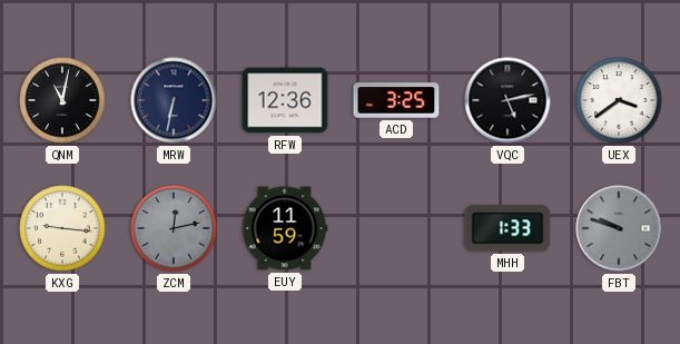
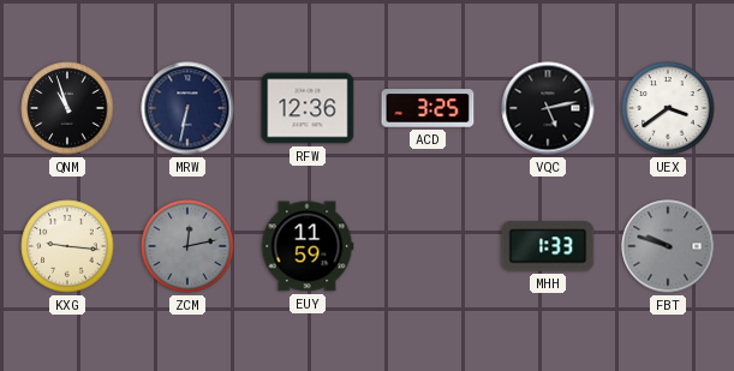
QNM: 11:02 -> 10:57
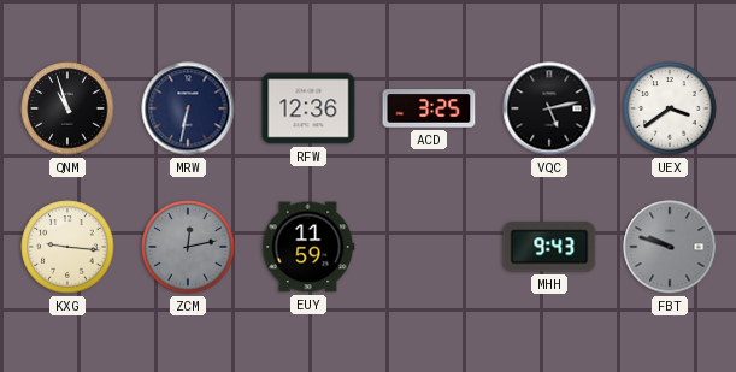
MHH: 1:33 -> 9:43
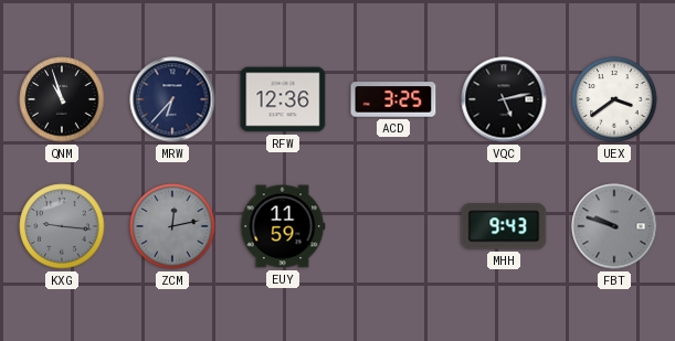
MRW: 6:32 -> 6:37
KXG dial: cream -> grey
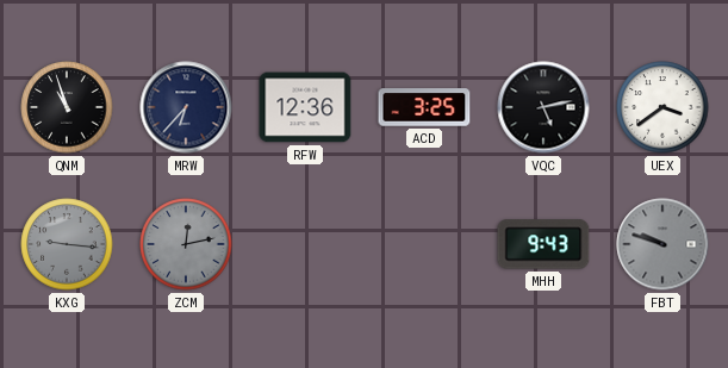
EUY: 11:59 -> none
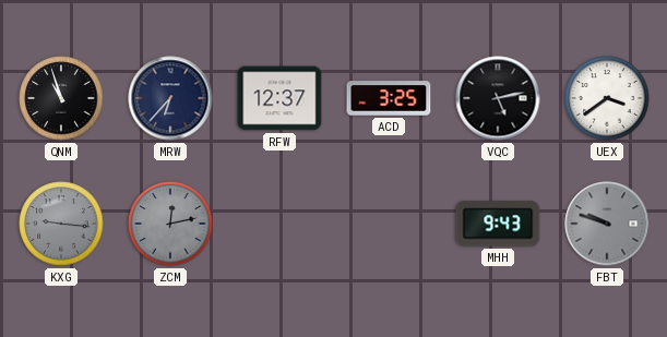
RFW: 12:36 -> 12:37
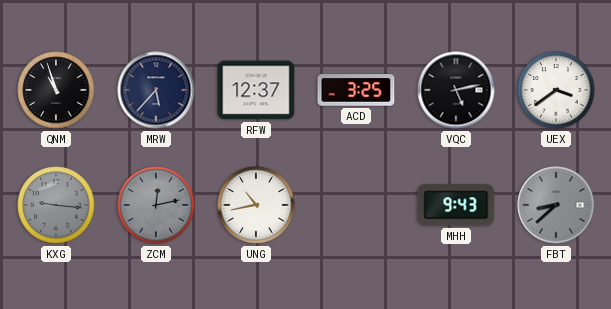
MRW: 6:37 -> 5:37
UNG: none -> 10:43
FBT: 9:48 -> 8:38
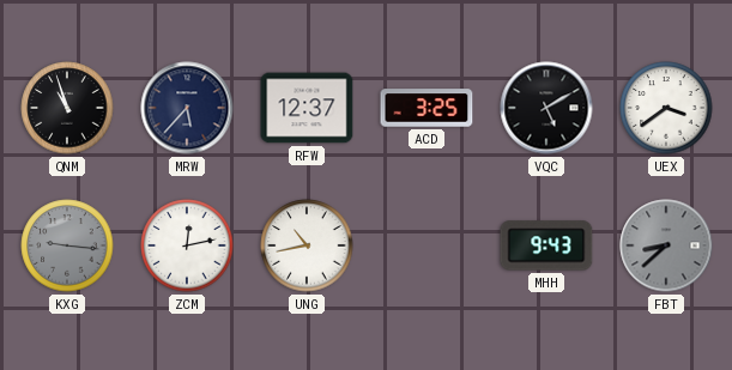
VQC: 5:13 -> 5:10
ZCM dial: grey -> white
